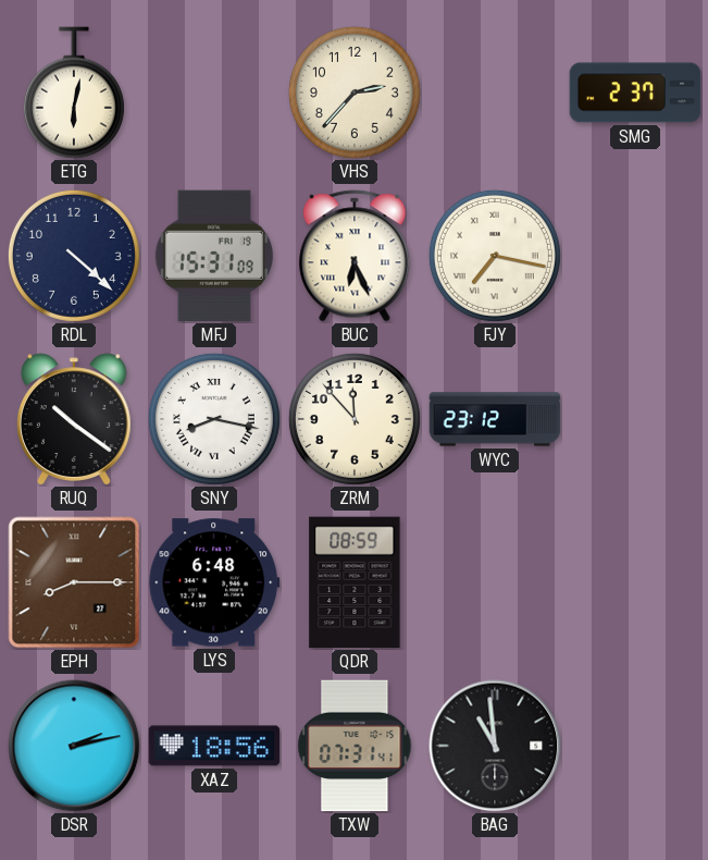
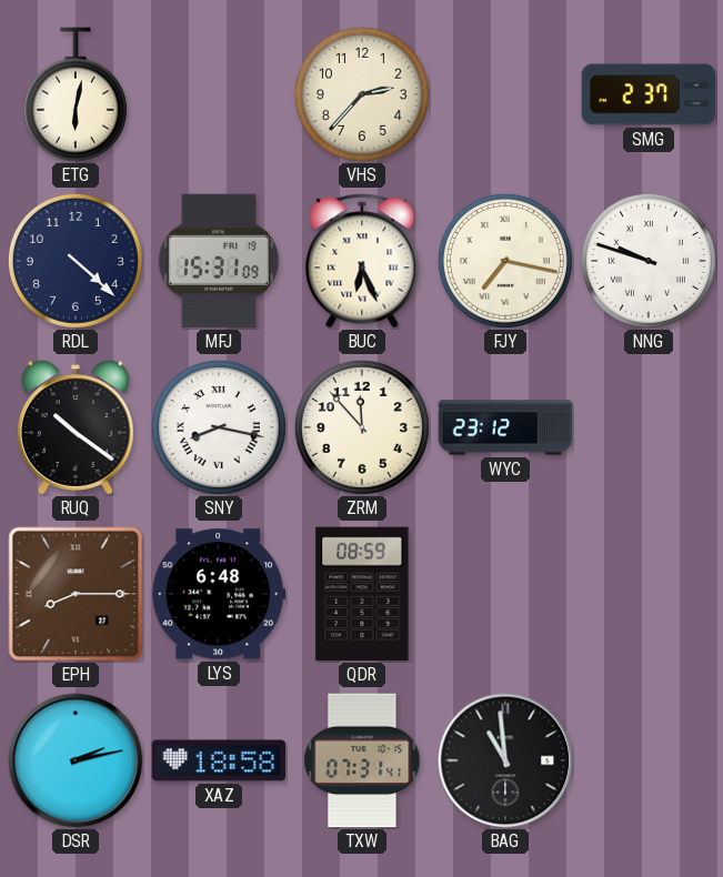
NNG: none -> 9:48
XAZ: 18:56 -> 18:58
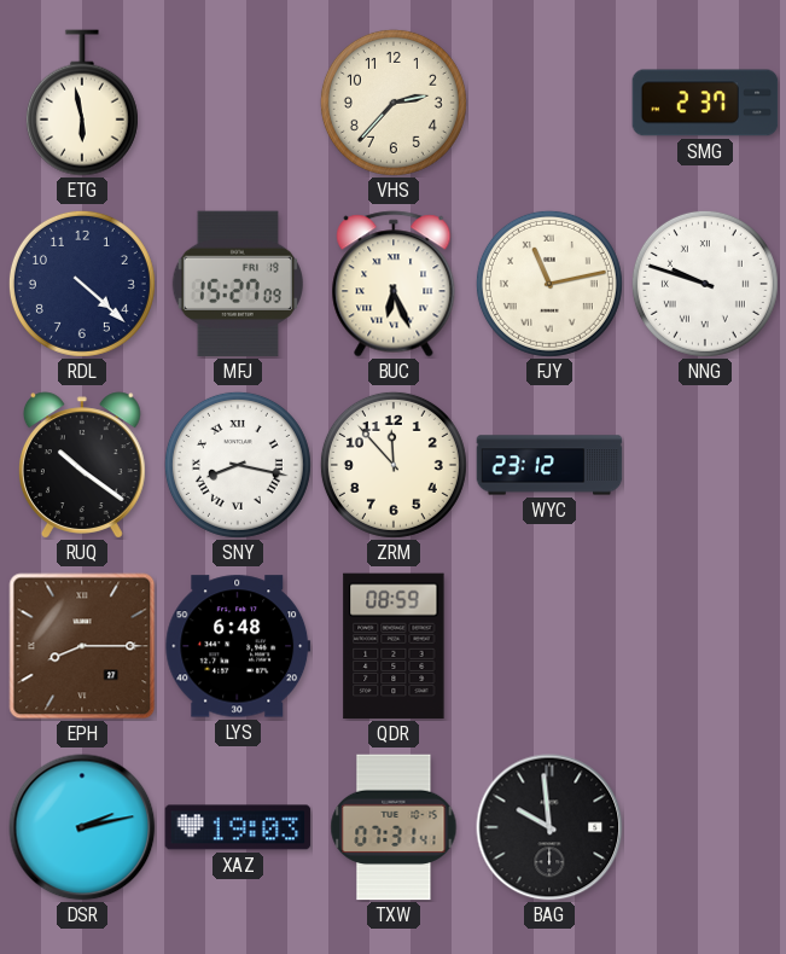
ETG: 6:02 -> 5:58
MFJ: 15:31 -> 15:27
FJY: 7:17 -> 11:13
XAZ: 18:58 -> 19:03
BAG: 10:59 -> 9:59
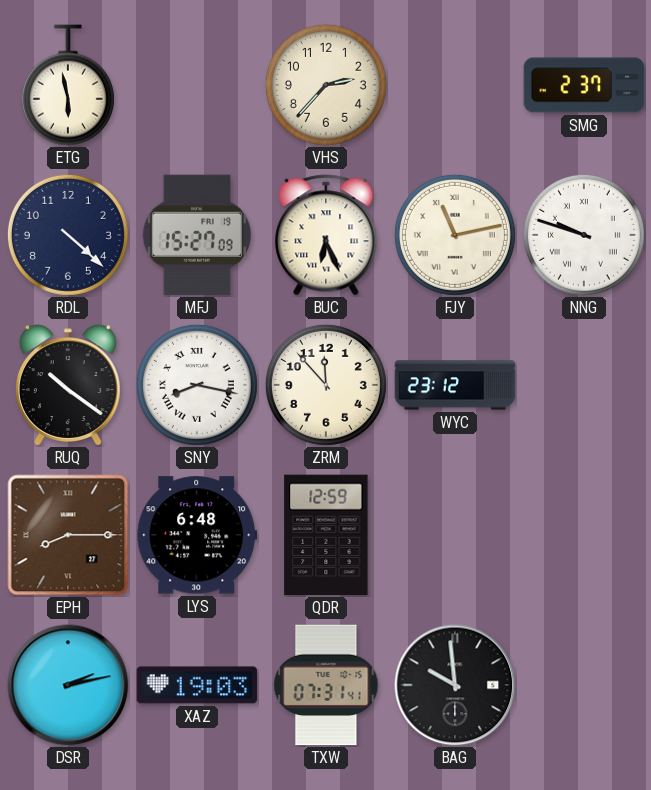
QDR: 08:59 -> 12:59
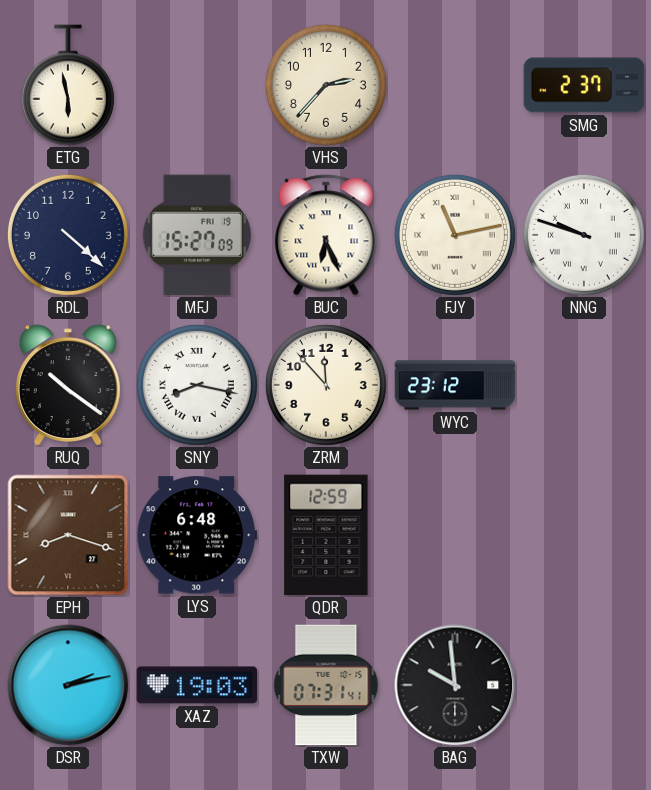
EPH: 8:15 -> 8:18
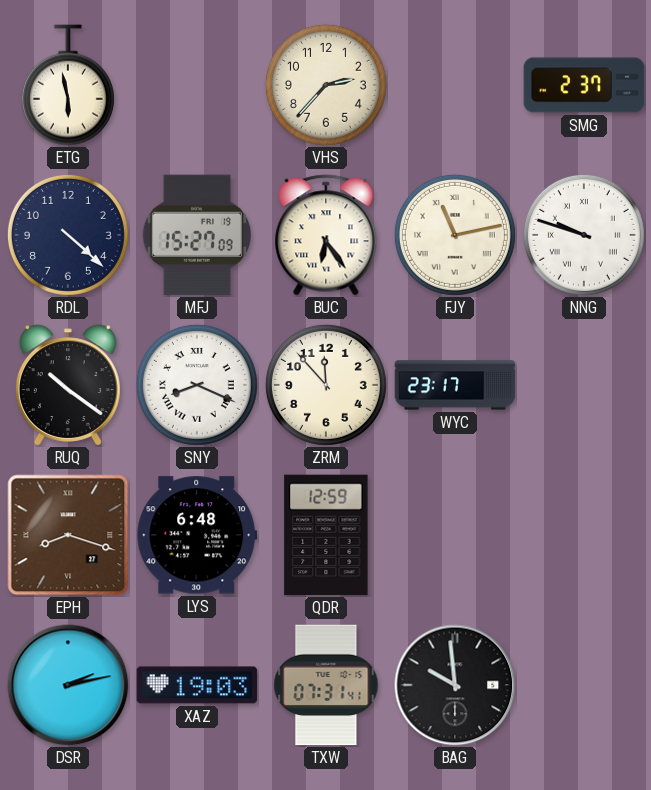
BUC: 6:26 -> 6:24
SNY: 8:17 -> 8:19
WYC: 23:12 -> 23:17
